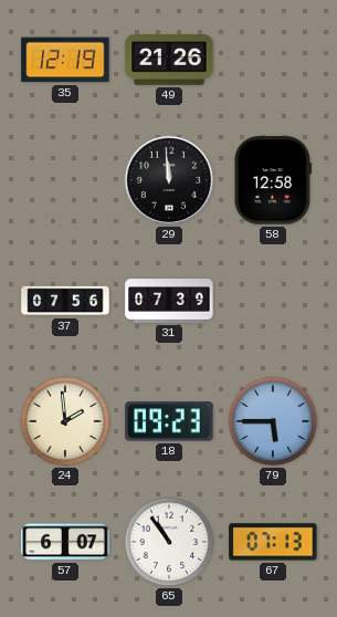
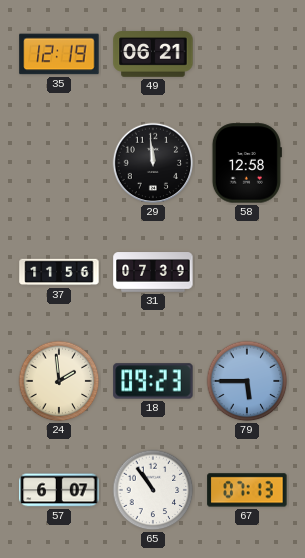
49: 21:26 -> 06:21
37: 07:56 -> 11:56
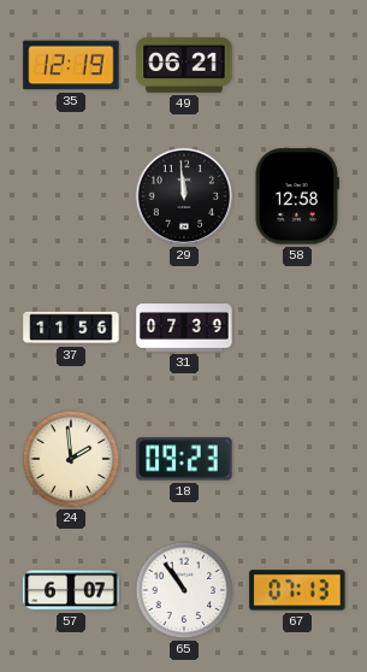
79: 5:45 -> none
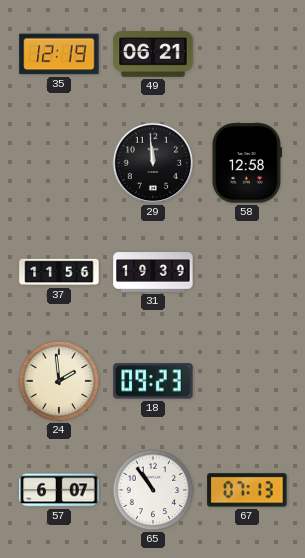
31: 07:39 -> 19:39
